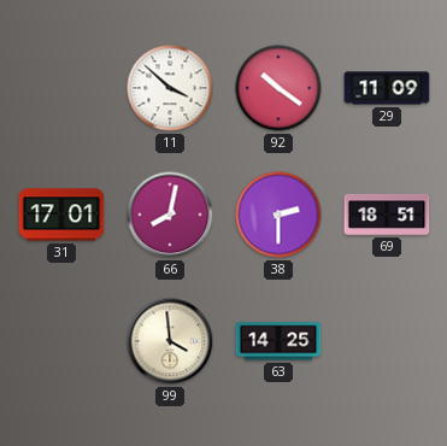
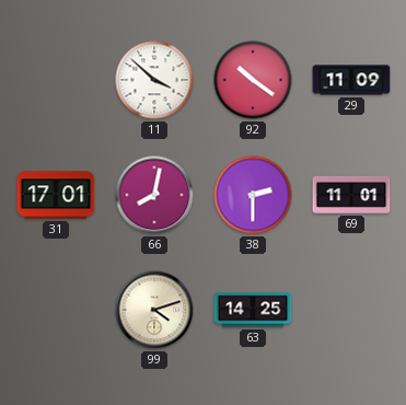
69: 18:51 -> 11:01
99: 3:59 -> 4:12
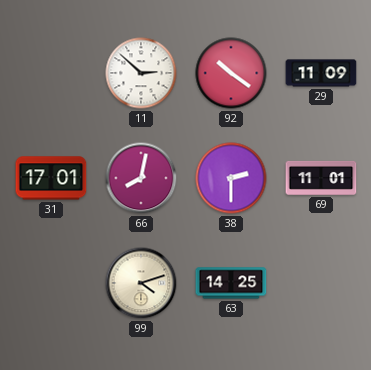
11: 3:52 -> 2:52
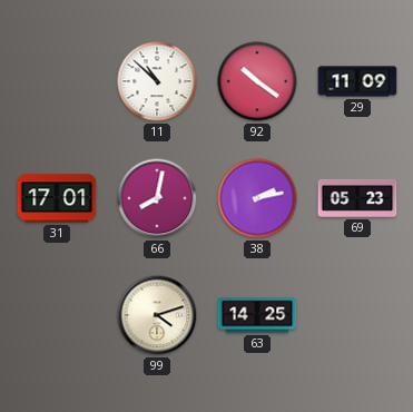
11: 2:52 -> 10:52
38: 2:30 -> 2:13
69: 11:01 -> 05:23
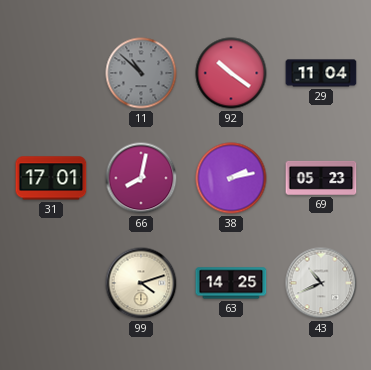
11 dial: white -> grey
29: 11:09 -> 11:04
43: none -> 10:41
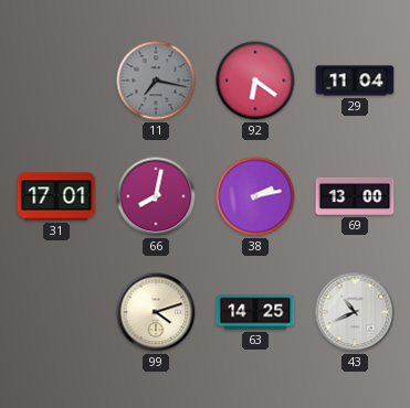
11: 10:52 -> 7:17
92: 10:21 -> 6:21
69: 05:23 -> 13:00
